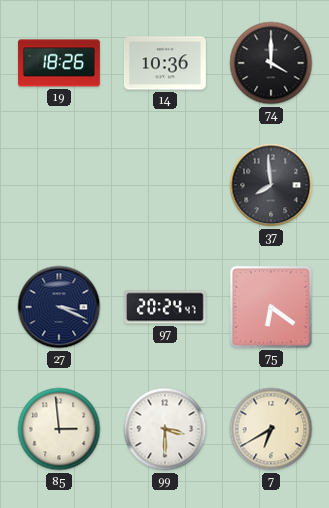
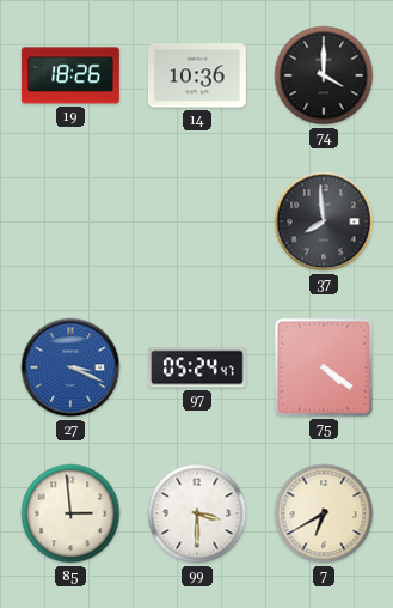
27 dial: navy -> blue
97: 20:24 -> 05:24
75: 6:21 -> 4:21
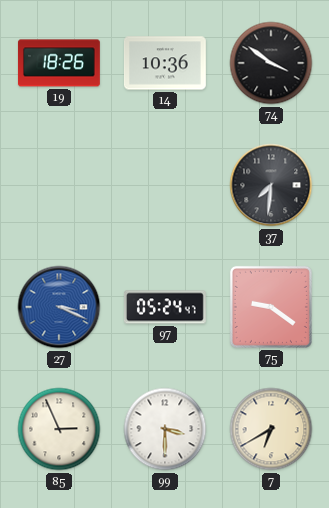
74: 4:00 -> 3:51
37: 7:59 -> 7:31
75: 4:21 -> 9:21
85: 2:59 -> 2:56
